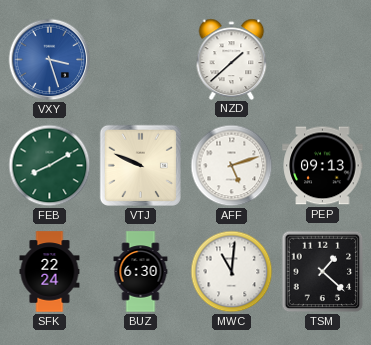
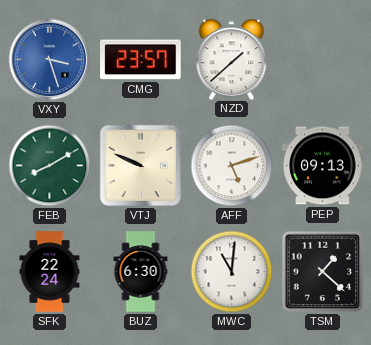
CMG: none -> 23:57
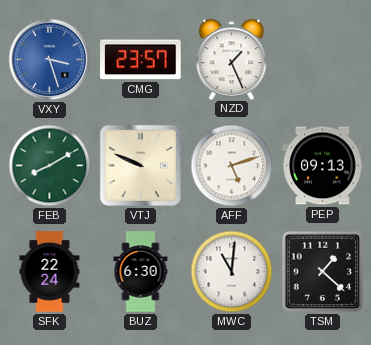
NZD: 1:38 -> 1:26
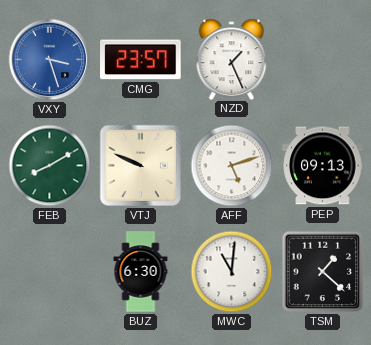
SFK: 22:24 -> none
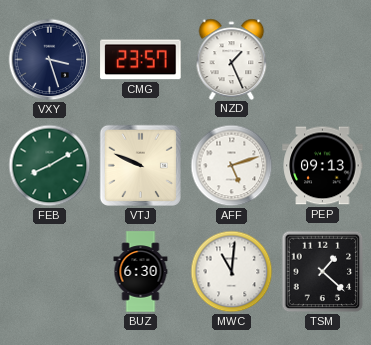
VXY dial: blue -> navy
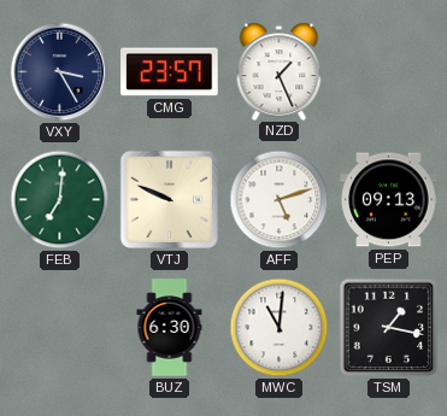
VXY: 3:27 -> 3:25
FEB: 8:10 -> 7:01
TSM: 1:22 -> 1:17
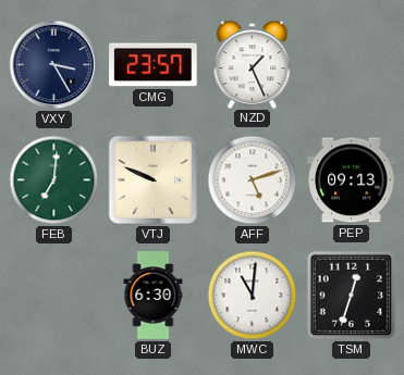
TSM: 1:17 -> 12:33
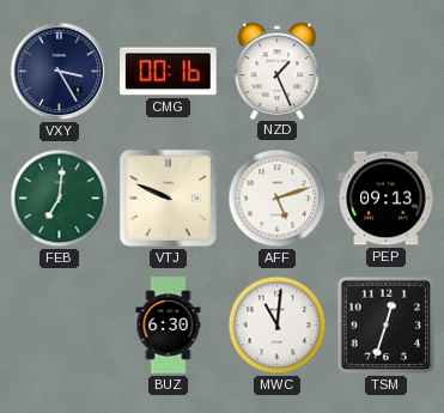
CMG: 23:57 -> 00:16
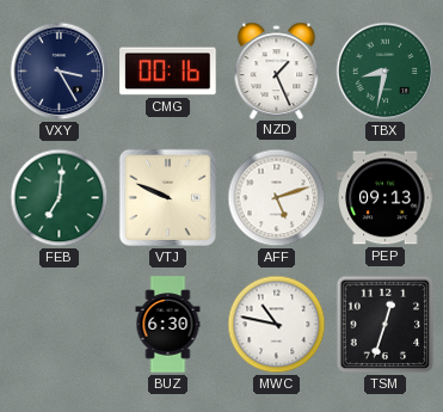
TBX: none -> 8:32
MWC: 11:01 -> 10:47
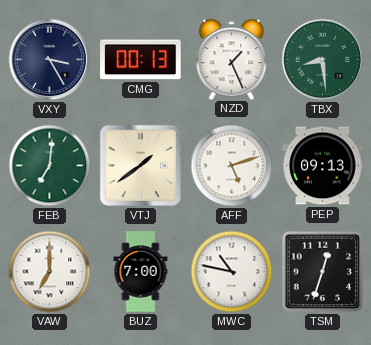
CMG: 00:16 -> 00:13
TBX: 8:32 -> 8:29
VTJ: 9:49 -> 1:39
VAW: none -> 7:00
BUZ: 6:30 -> 7:00
